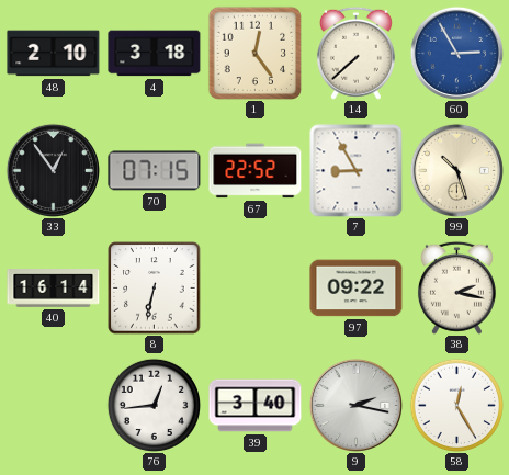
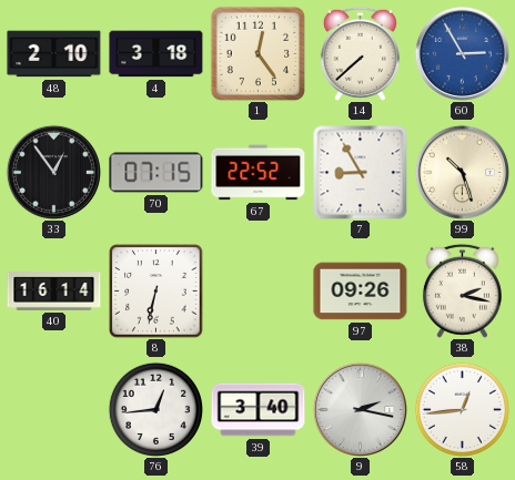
97: 09:22 -> 09:26
58: 12:25 -> 12:44
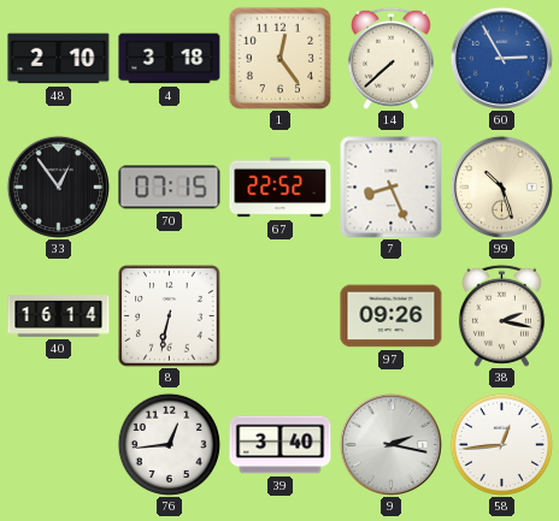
7: 8:55 -> 8:26
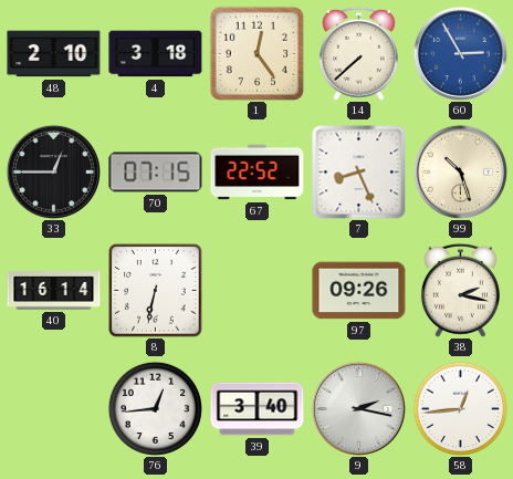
33: 12:54 -> 12:45
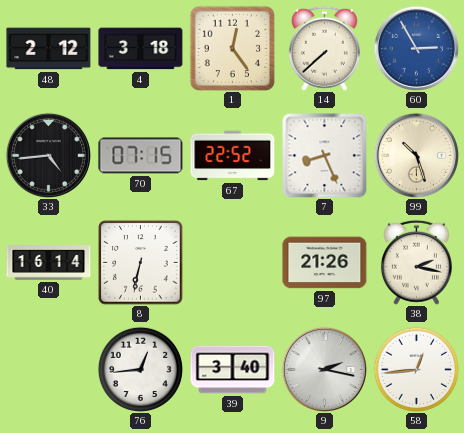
48: 2:10 -> 2:12
33: 12:45 -> 4:44
97: 09:26 -> 21:26
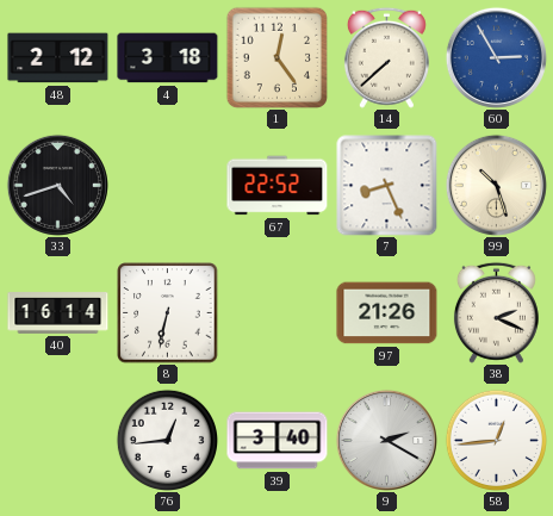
33: 4:44 -> 4:42
70: 07:15 -> none
38: 2:17 -> 2:19
9: 2:17 -> 2:20
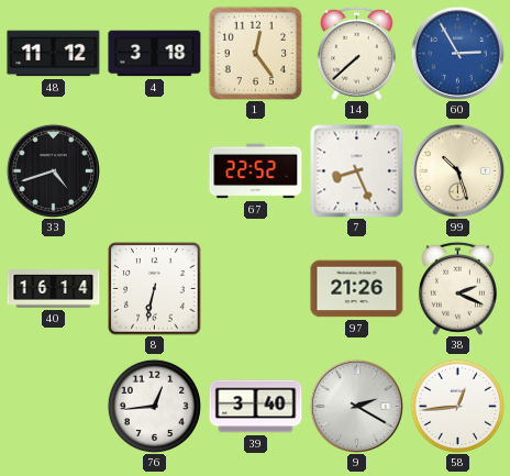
48: 2:12 -> 11:12
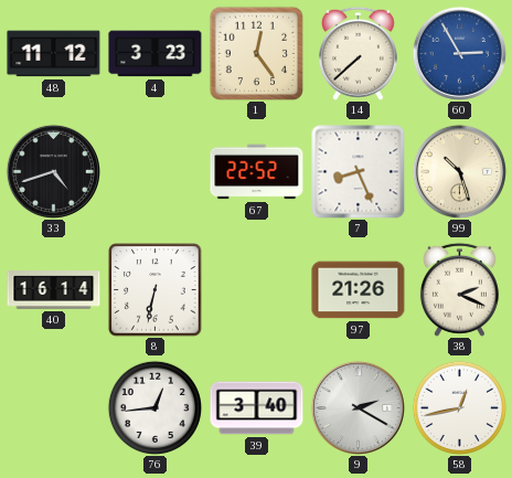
4: 3:18 -> 3:23
58: 12:44 -> 12:43
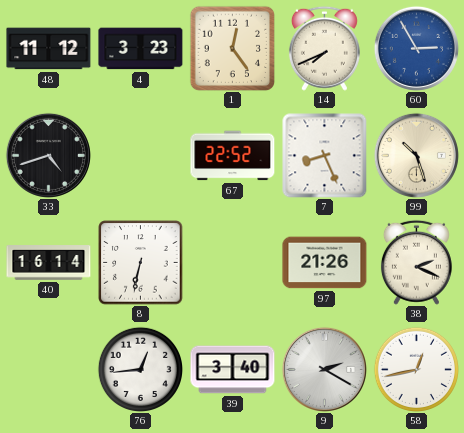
14: 7:38 -> 7:41
